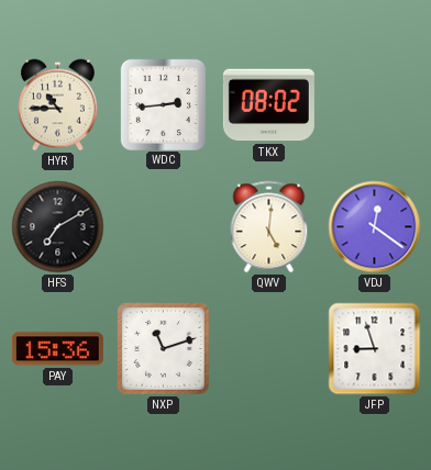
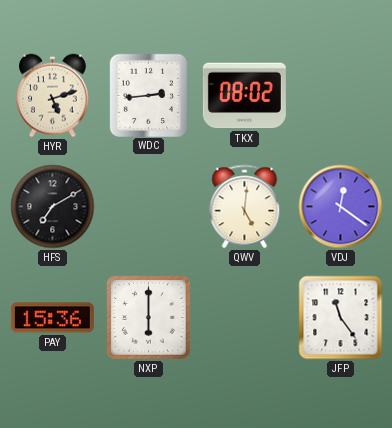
HYR: 10:45 -> 5:12
NXP: 11:12 -> 6:00
JFP: 8:57 -> 11:24
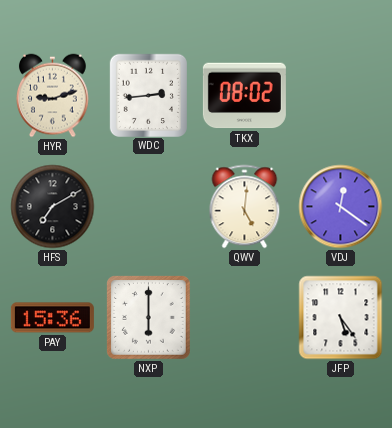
HYR: 5:12 -> 9:12
JFP: 11:24 -> 5:24
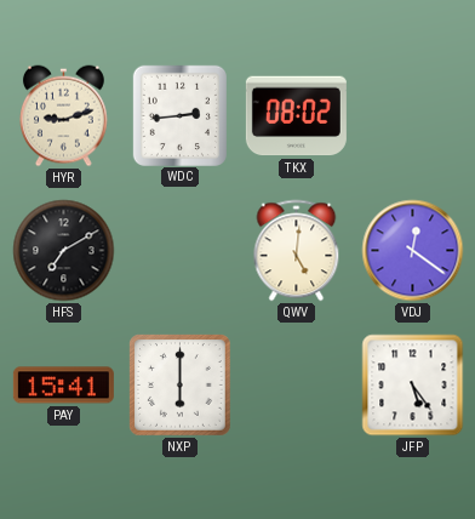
PAY: 15:36 -> 15:41
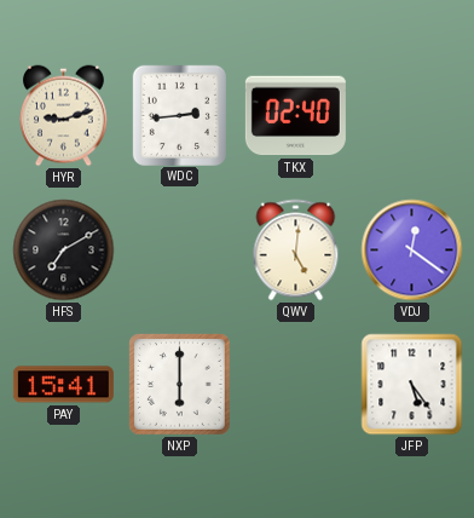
TKX: 08:02 -> 02:40
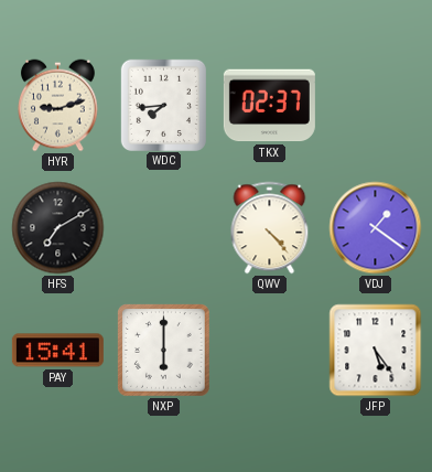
WDC: 2:44 -> 7:44
TKX: 02:40 -> 02:37
QWV: 5:01 -> 4:23
VDJ: 12:21 -> 1:21
